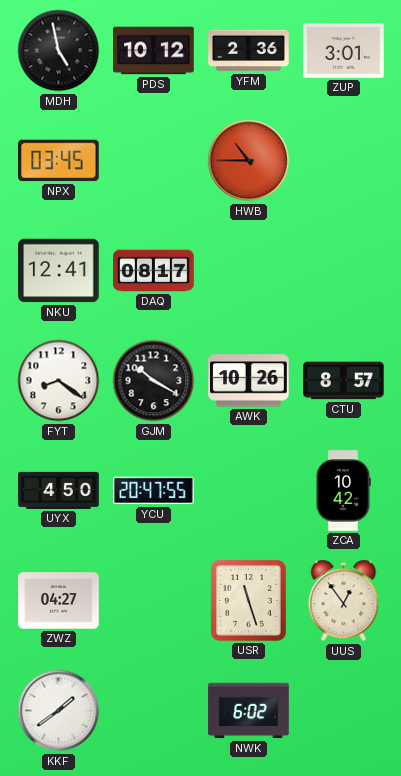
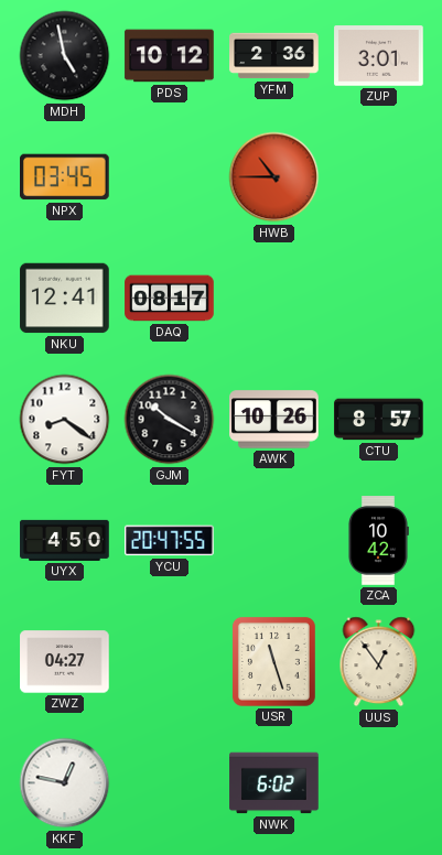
KKF: 1:39 -> 12:47
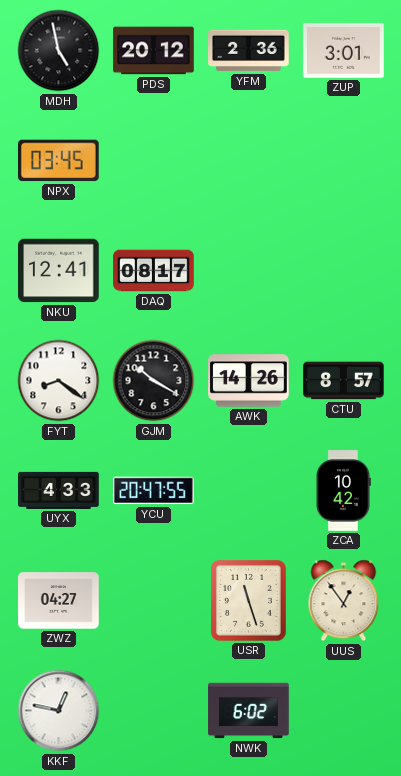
PDS: 10:12 -> 20:12
HWB: 10:45 -> none
AWK: 10:26 -> 14:26
UYX: 4:50 -> 4:33
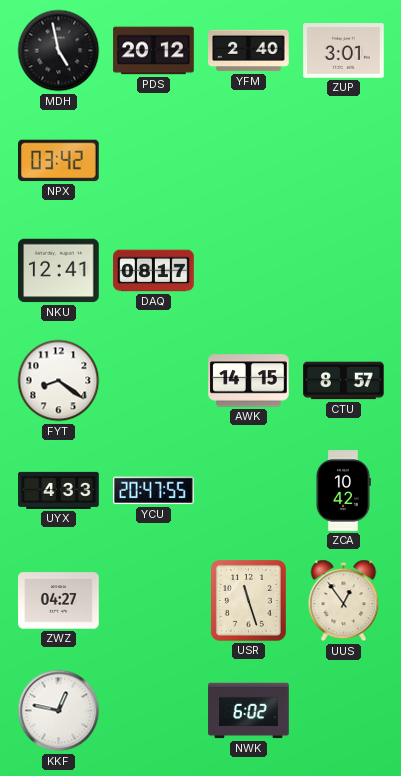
YFM: 2:36 -> 2:40
NPX: 03:45 -> 03:42
GJM: 10:20 -> none
AWK: 14:26 -> 14:15
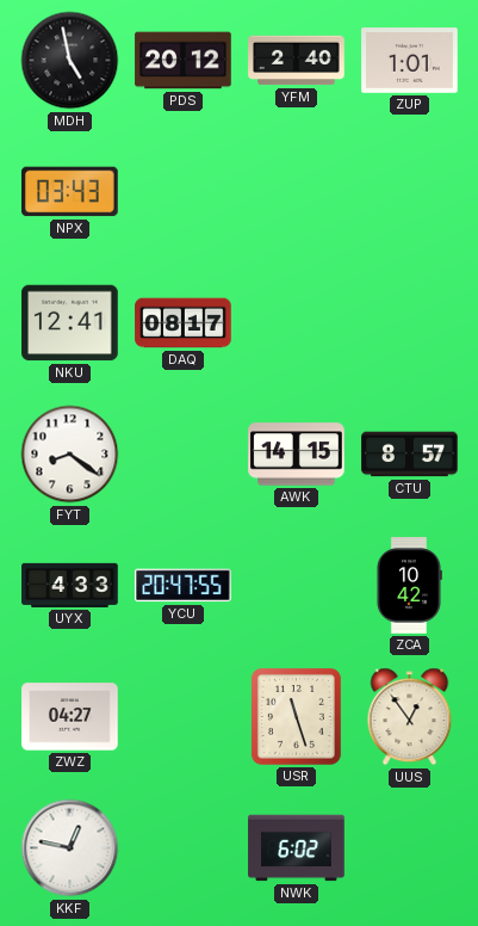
ZUP: 3:01 -> 1:01
NPX: 03:42 -> 03:43
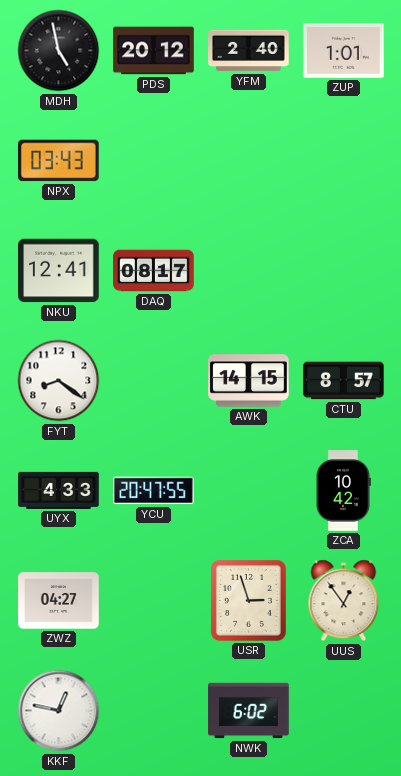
USR: 11:27 -> 2:57
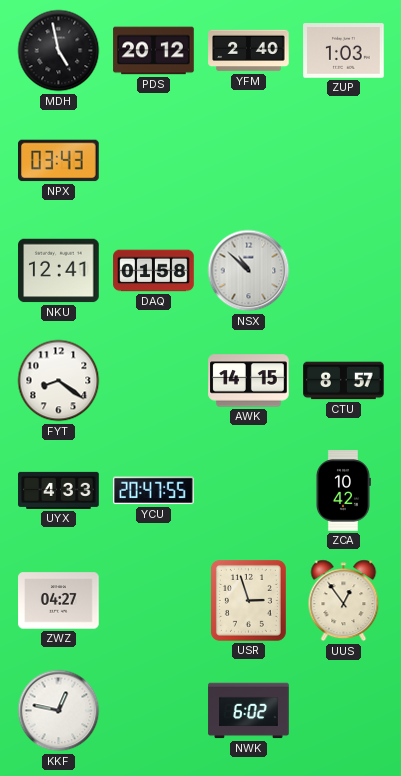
ZUP: 1:01 -> 1:03
DAQ: 08:17 -> 01:58
NSX: none -> 10:52
